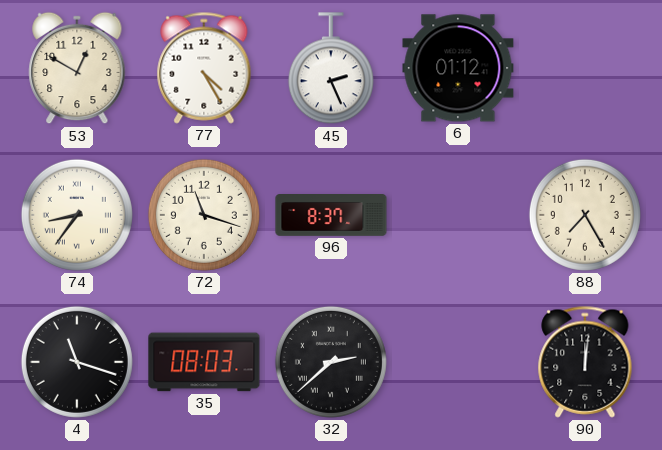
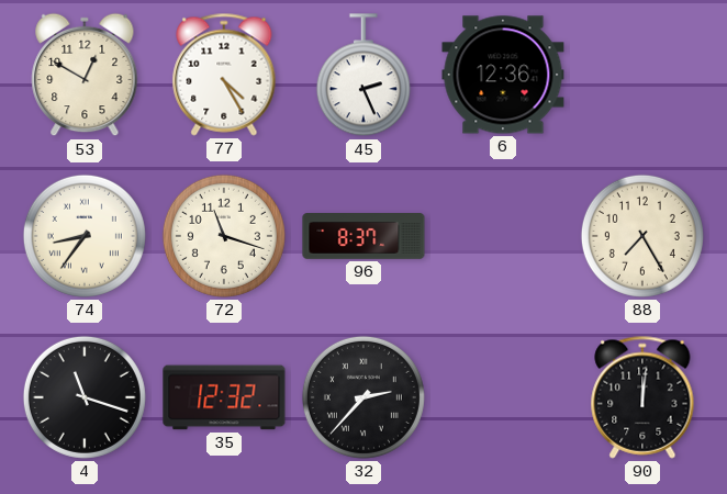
6: 01:12 -> 12:36
35: 08:03 -> 12:32
32: 2:38 -> 2:37
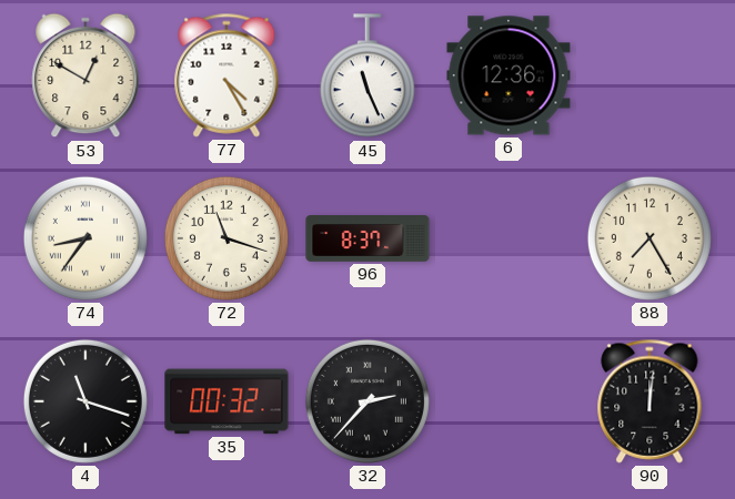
45: 2:26 -> 11:26
35: 12:32 -> 00:32
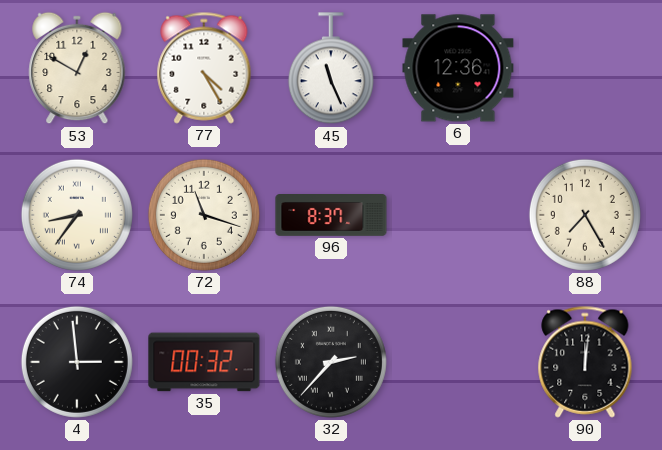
4: 11:18 -> 2:59
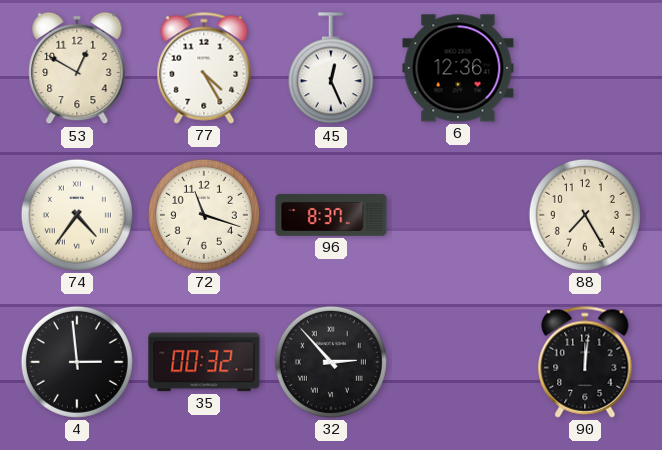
45: 11:26 -> 12:26
74: 8:36 -> 4:36
32: 2:37 -> 2:53
